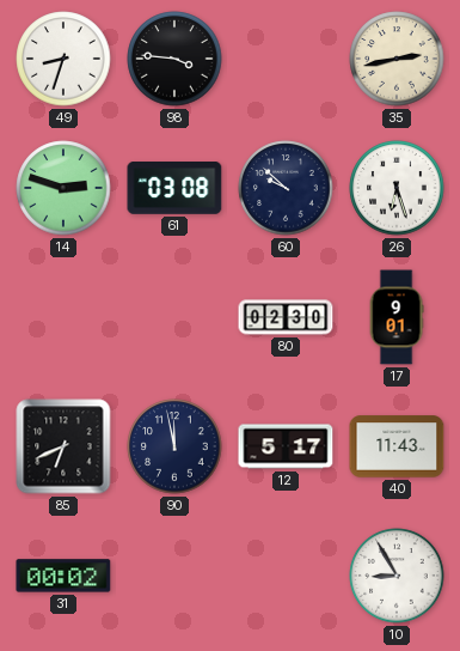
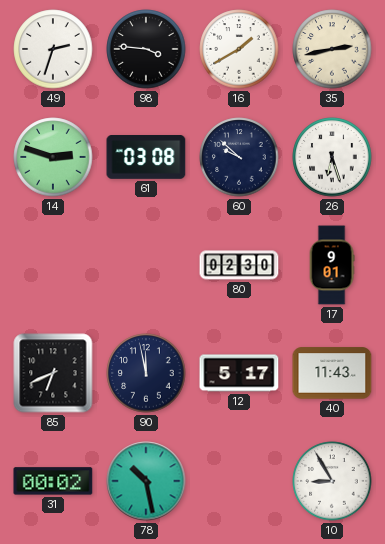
49: 8:33 -> 2:33
16: none -> 1:40
78: none -> 10:28
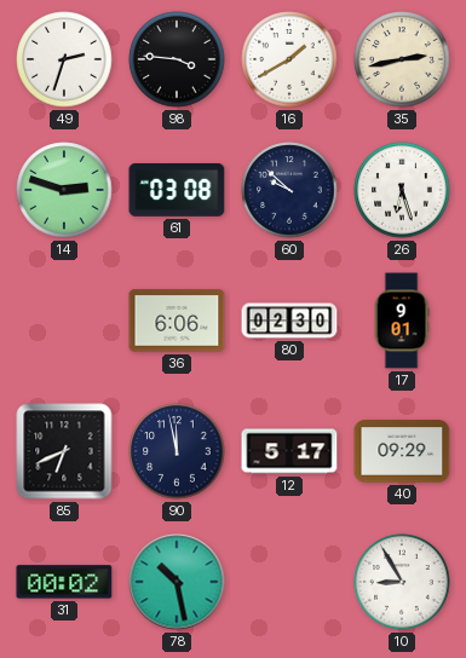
36: none -> 6:06
40: 11:43 -> 09:29
